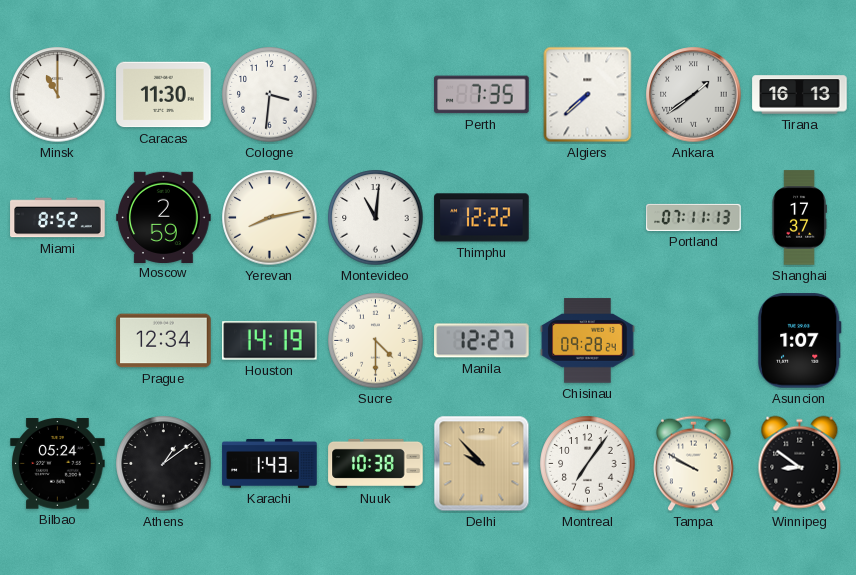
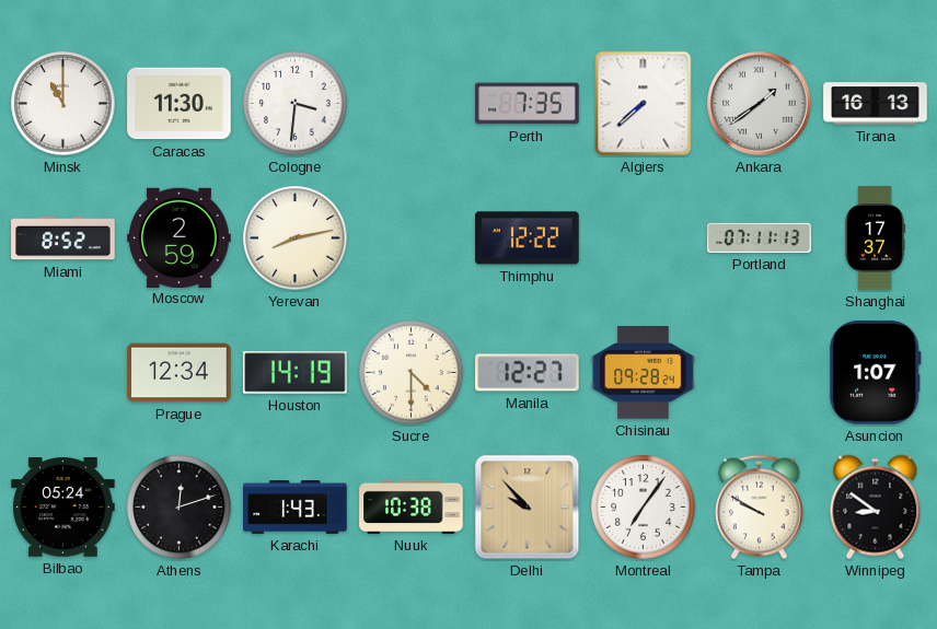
Montevideo: 11:01 -> none
Athens: 1:09 -> 12:12
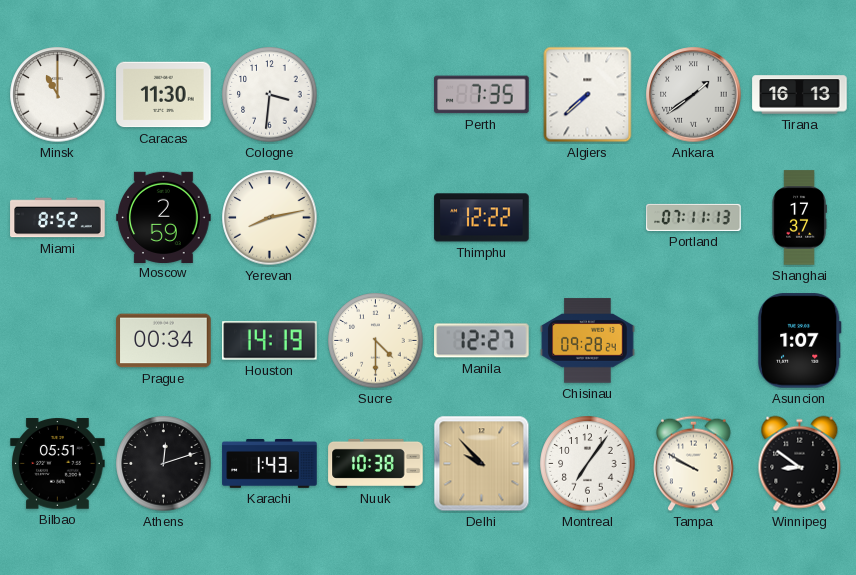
Prague: 12:34 -> 00:34
Bilbao: 05:24 -> 05:51
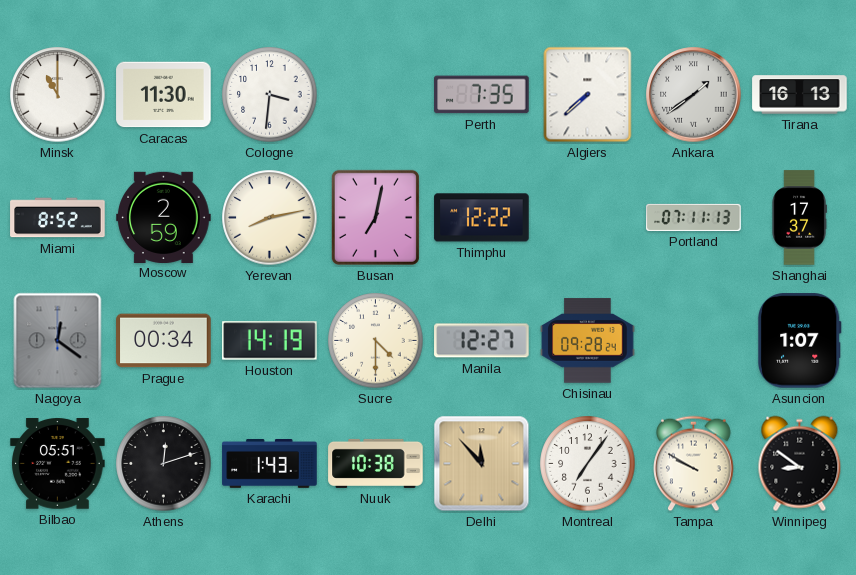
Busan: none -> 7:02
Nagoya: none -> 12:21
Delhi: 9:53 -> 11:53
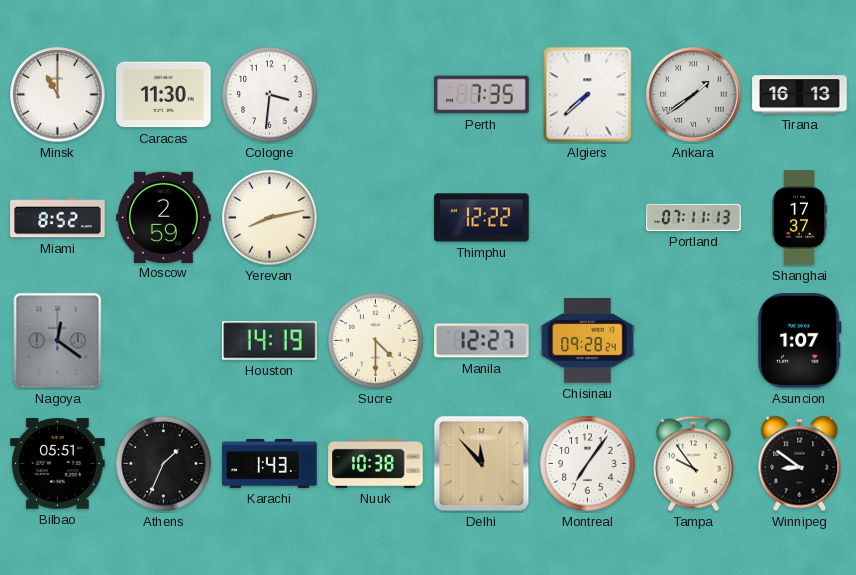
Busan: 7:02 -> none
Prague: 00:34 -> none
Athens: 12:12 -> 1:34
Tampa: 9:50 -> 9:54
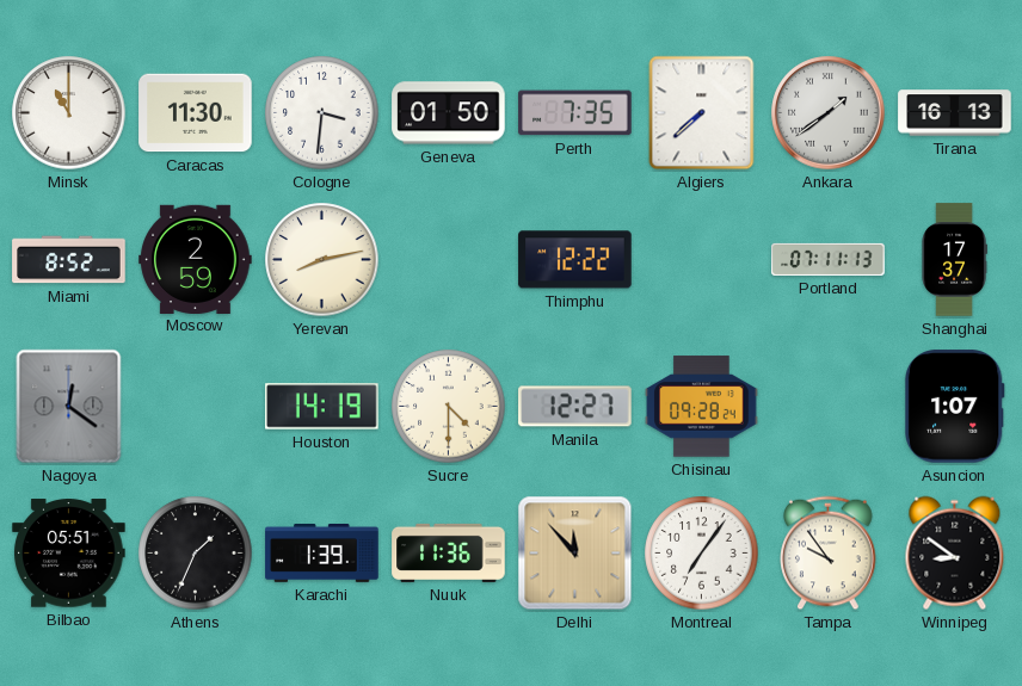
Geneva: none -> 01:50
Karachi: 1:43 -> 1:39
Nuuk: 10:38 -> 11:36
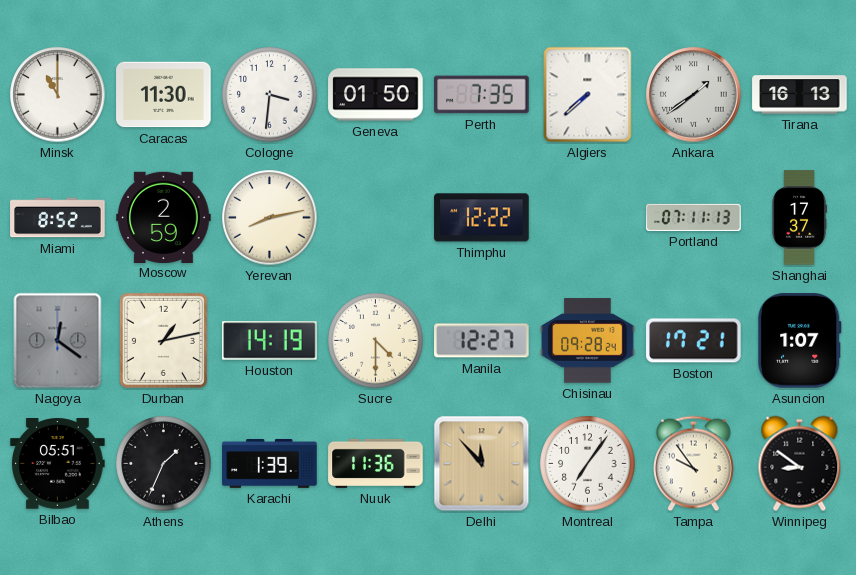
Durban: none -> 1:13
Boston: none -> 17:21
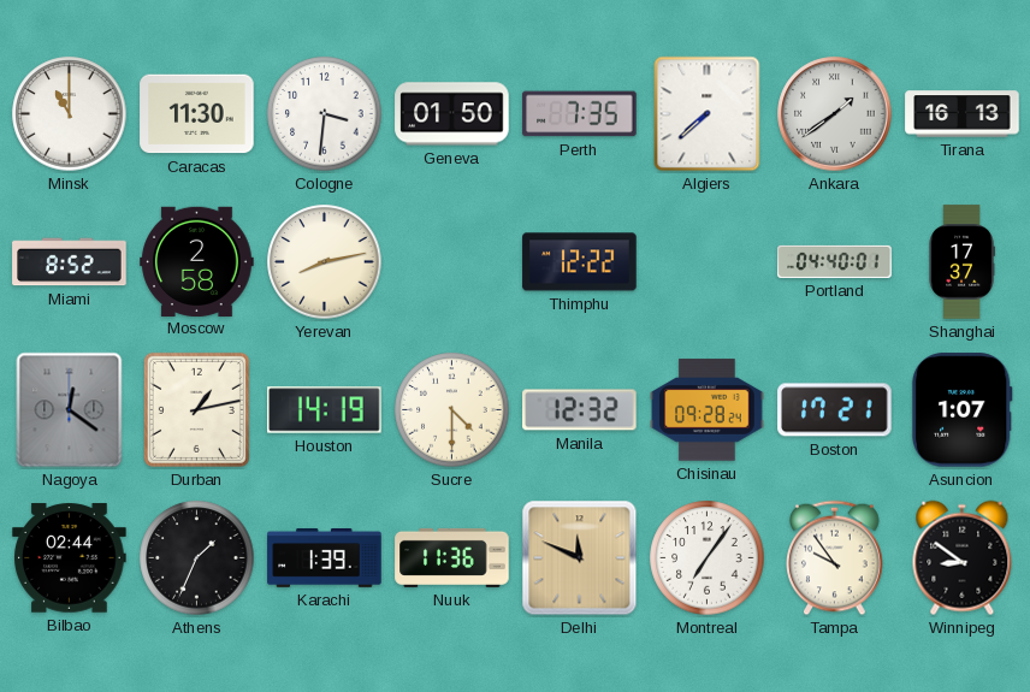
Moscow: 2:59 -> 2:58
Portland: 07:11 -> 04:40
Manila: 12:27 -> 12:32
Bilbao: 05:51 -> 02:44
Delhi: 11:53 -> 11:49
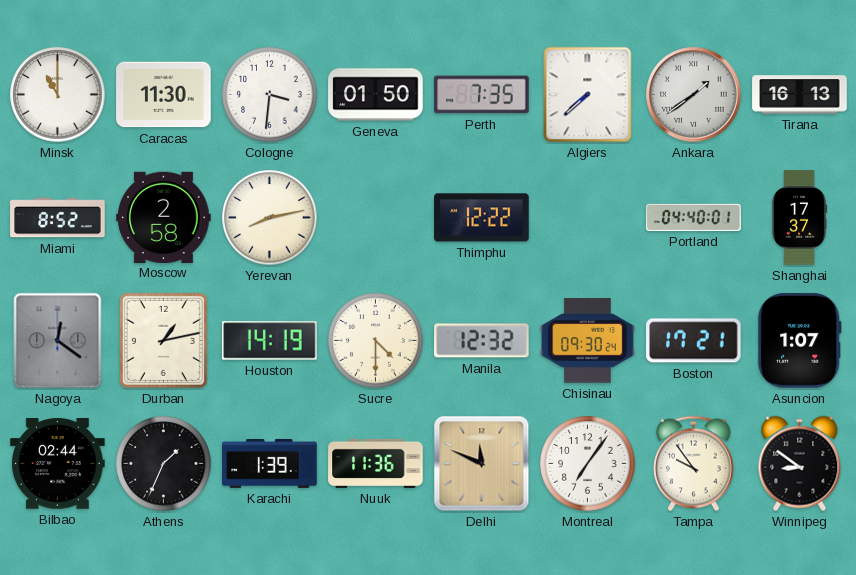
Chisinau: 09:28 -> 09:30
